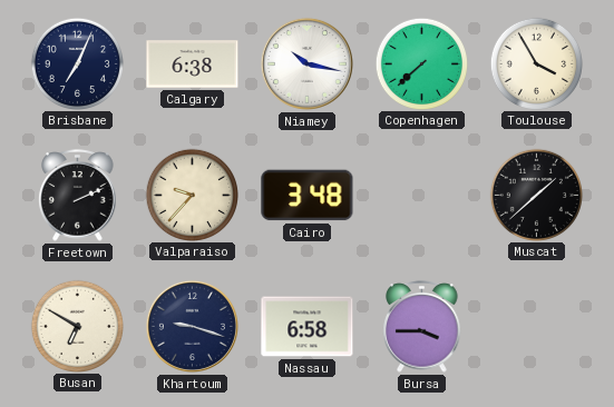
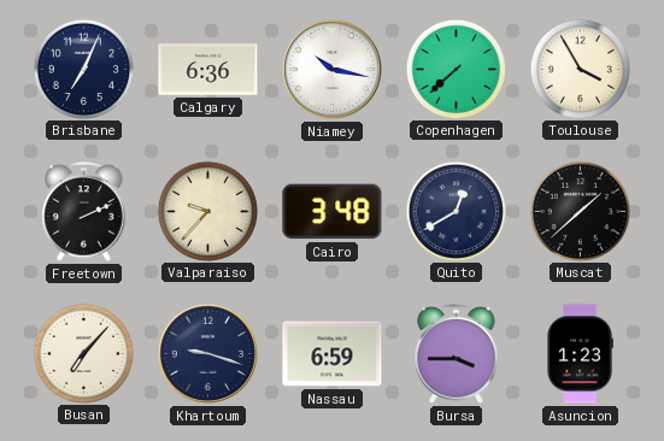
Calgary: 6:38 -> 6:36
Quito: none -> 12:40
Busan: 6:50 -> 7:07
Nassau: 6:58 -> 6:59
Asuncion: none -> 1:23
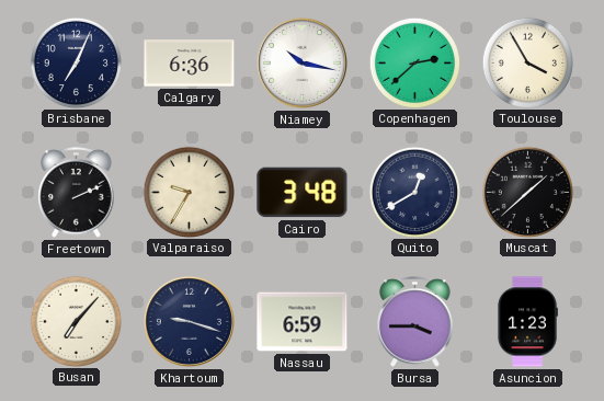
Copenhagen: 7:38 -> 2:38
Valparaiso: 9:37 -> 9:35
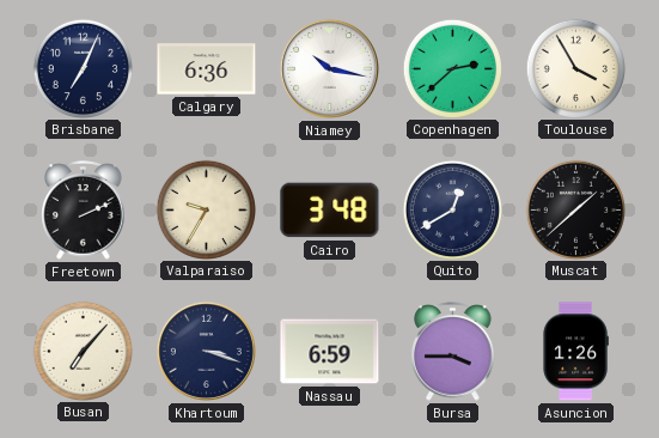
Khartoum: 9:18 -> 3:18
Asuncion: 1:23 -> 1:26
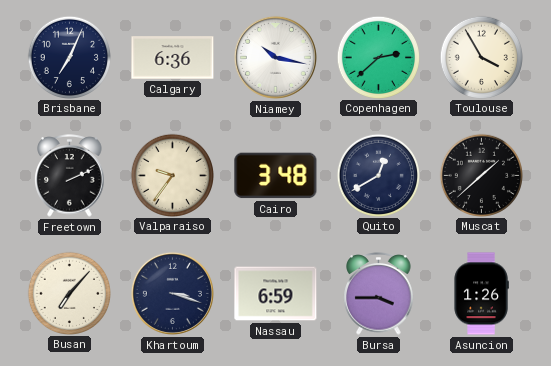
Valparaiso: 9:35 -> 9:36
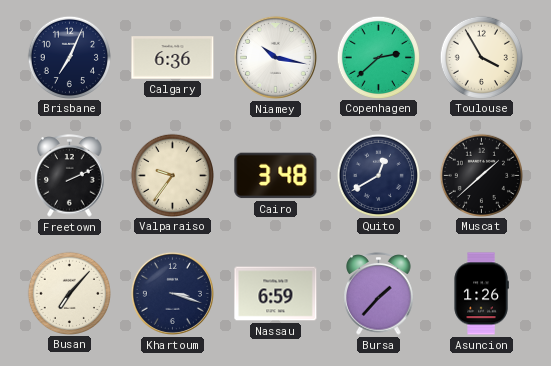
Bursa: 3:45 -> 1:37
